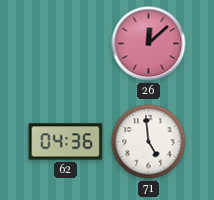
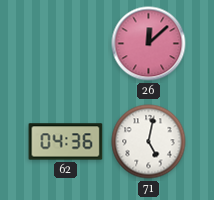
71: 4:59 -> 5:02
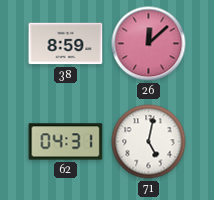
38: none -> 8:59
62: 04:36 -> 04:31
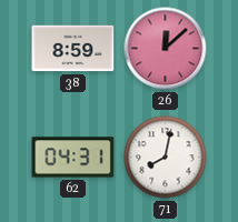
71: 5:02 -> 8:02
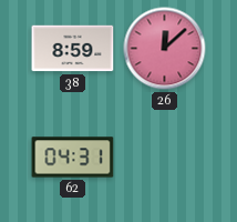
71: 8:02 -> none
